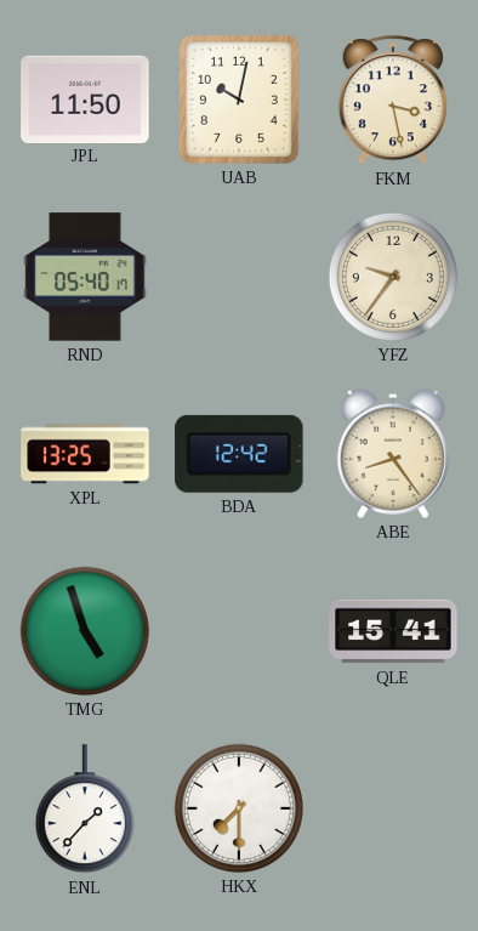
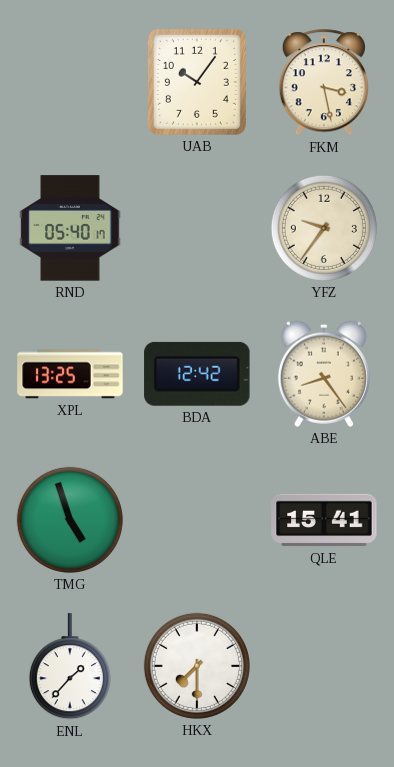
JPL: 11:50 -> none
UAB: 10:02 -> 10:06
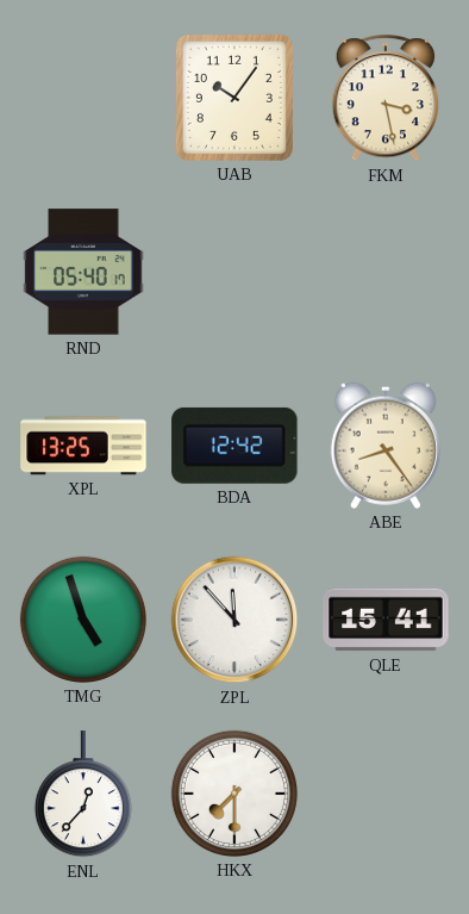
YFZ: 9:36 -> none
ZPL: none -> 11:53
ENL: 1:37 -> 12:37
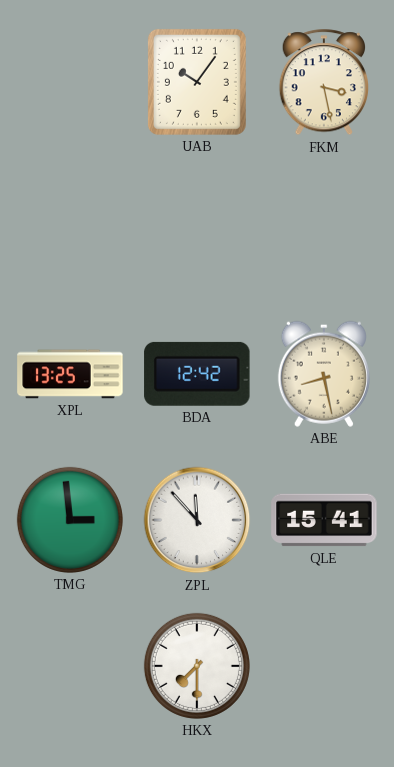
RND: 05:40 -> none
ABE: 8:24 -> 8:28
TMG: 4:57 -> 2:59
ENL: 12:37 -> none
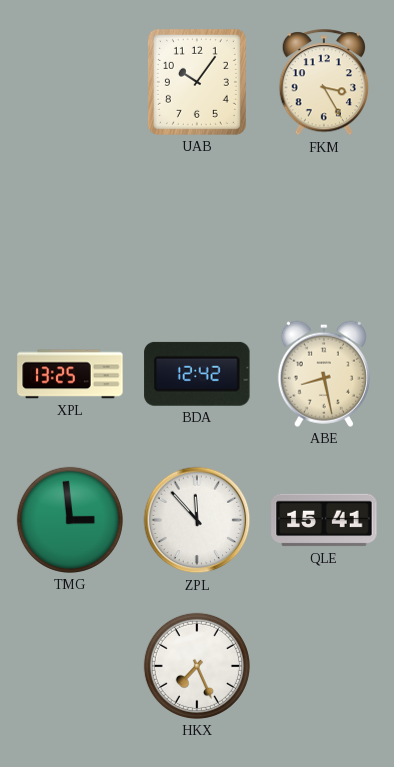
FKM: 3:28 -> 3:25
HKX: 7:30 -> 7:26
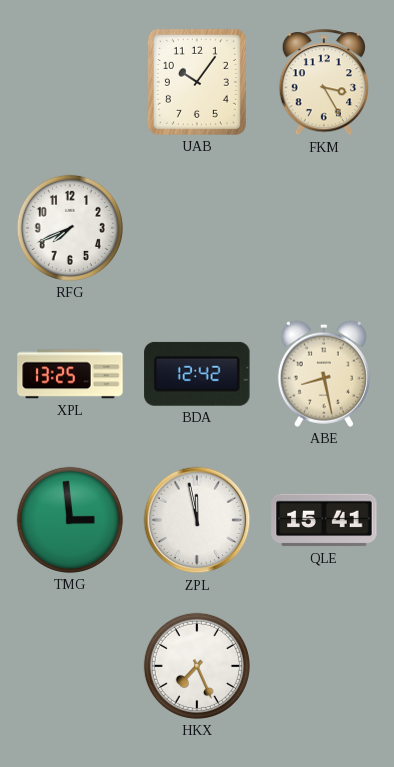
RFG: none -> 7:41
ZPL: 11:53 -> 11:58
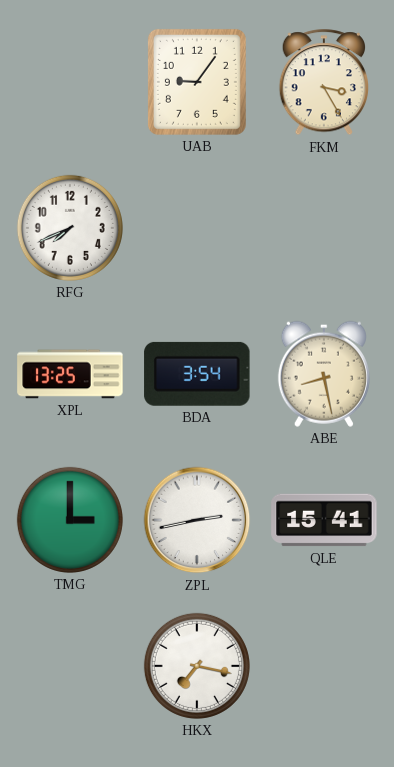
UAB: 10:06 -> 9:06
BDA: 12:42 -> 3:54
TMG: 2:59 -> 3:00
ZPL: 11:58 -> 2:43
HKX: 7:26 -> 7:17
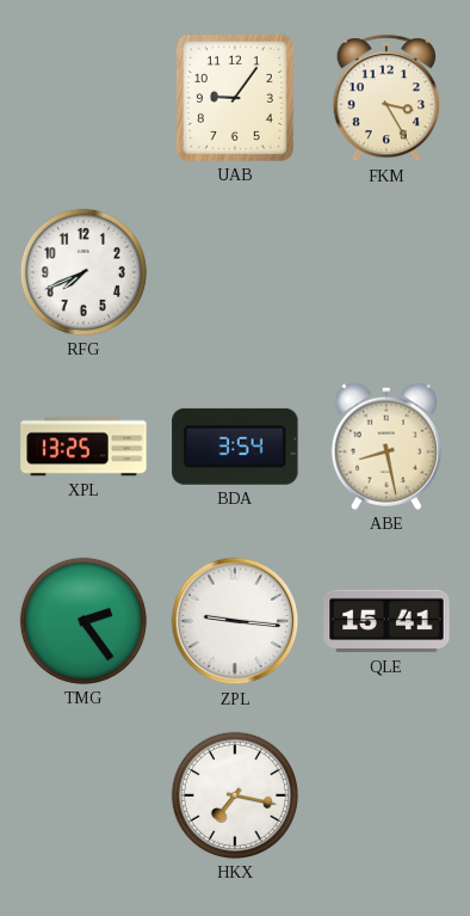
TMG: 3:00 -> 2:24
ZPL: 2:43 -> 9:16
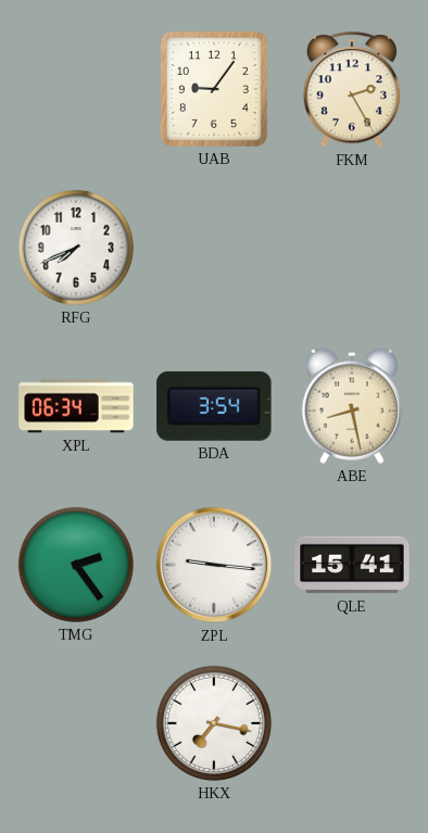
FKM: 3:25 -> 2:25
XPL: 13:25 -> 06:34
